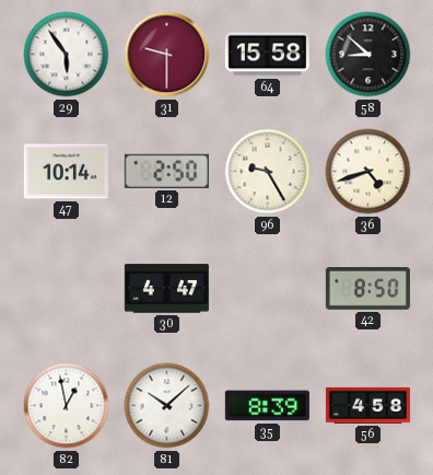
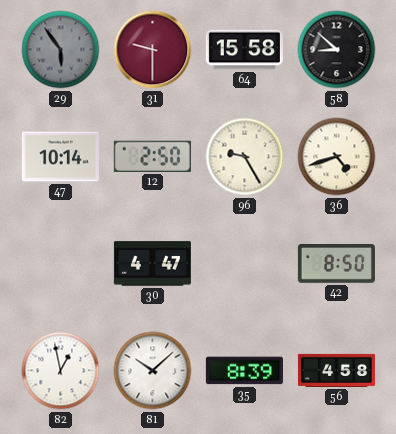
29 dial: white -> grey
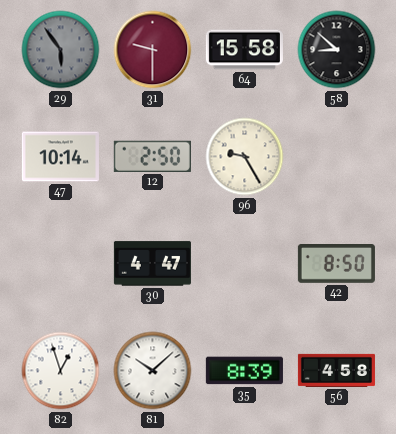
36: 4:42 -> none
82: 12:58 -> 12:57
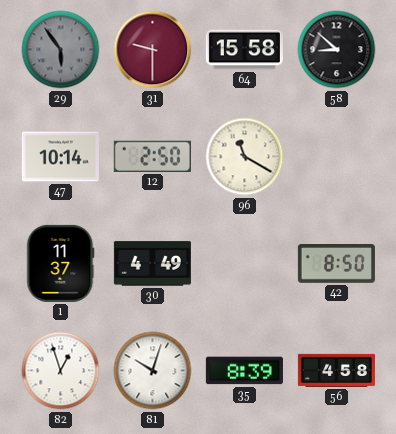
96: 9:25 -> 11:20
1: none -> 11:37
30: 4:47 -> 4:49
81: 10:08 -> 10:03
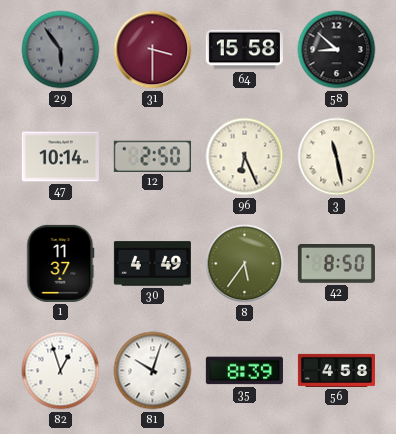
31: 9:30 -> 3:30
96: 11:20 -> 6:26
3: none -> 11:28
8: none -> 5:36
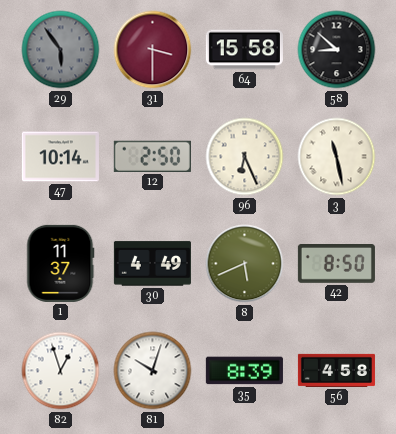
8: 5:36 -> 5:41
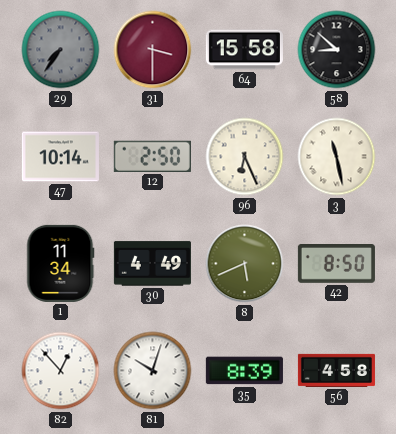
29: 5:54 -> 7:36
1: 11:37 -> 11:34
82: 12:57 -> 12:53
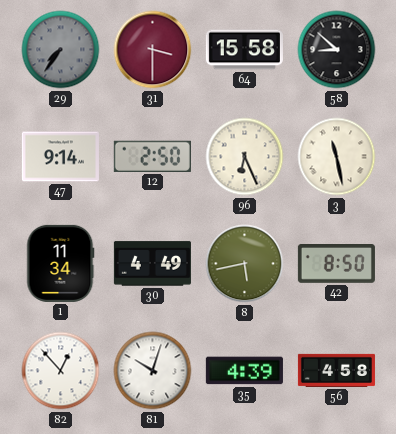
47: 10:14 -> 9:14
8: 5:41 -> 5:43
35: 8:39 -> 4:39
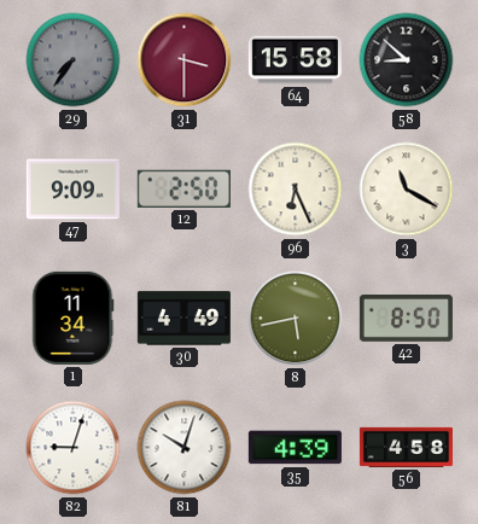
47: 9:14 -> 9:09
3: 11:28 -> 11:20
82: 12:53 -> 9:03
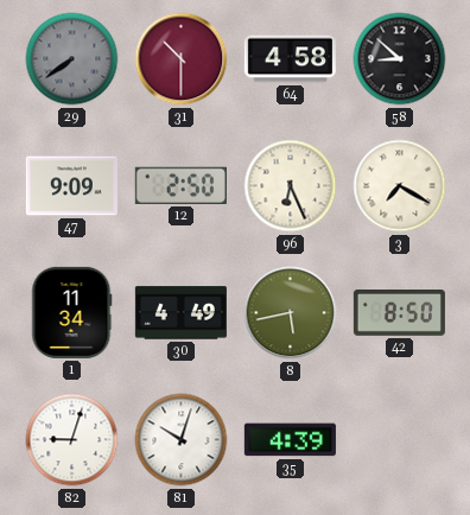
29: 7:36 -> 7:39
31: 3:30 -> 10:30
64: 15:58 -> 4:58
3: 11:20 -> 7:20
56: 4:58 -> none
